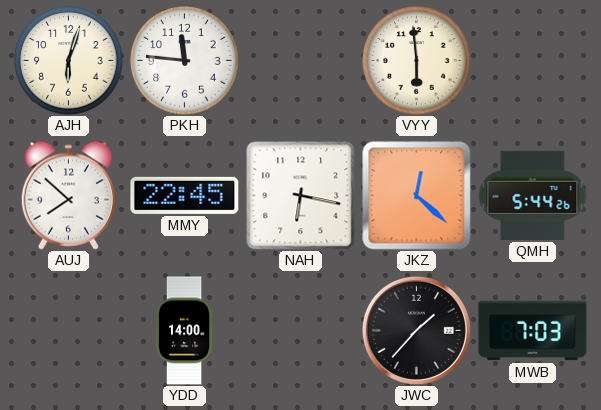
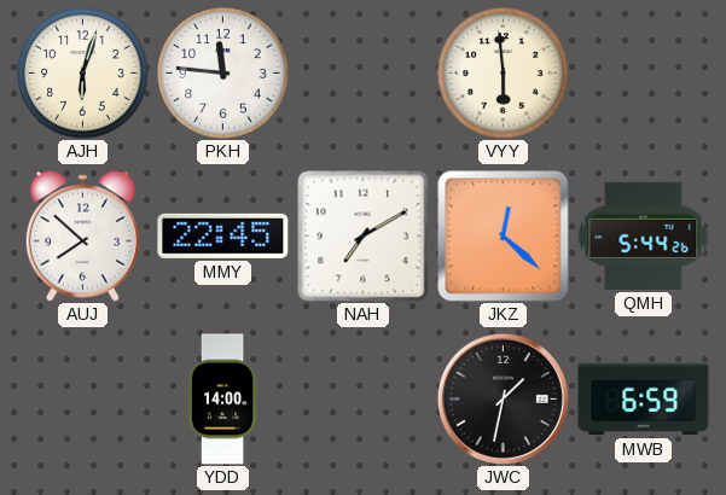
NAH: 6:17 -> 7:10
JWC: 1:37 -> 1:32
MWB: 7:03 -> 6:59
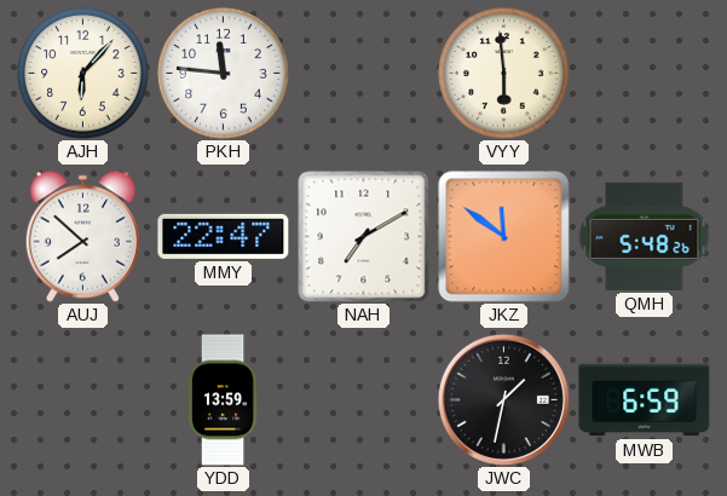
AJH: 6:03 -> 6:07
MMY: 22:45 -> 22:47
JKZ: 12:22 -> 11:51
QMH: 5:44 -> 5:48
YDD: 14:00 -> 13:59
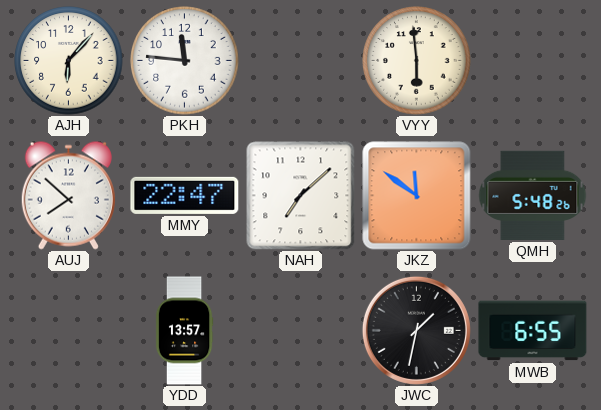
NAH: 7:10 -> 7:08
YDD: 13:59 -> 13:57
MWB: 6:59 -> 6:55
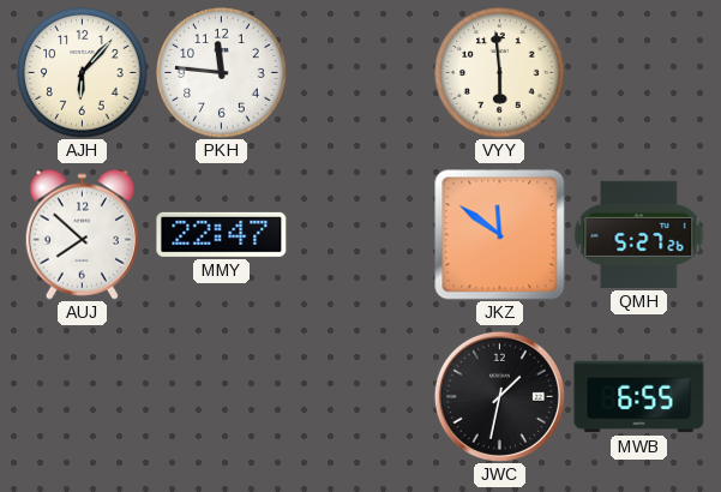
NAH: 7:08 -> none
QMH: 5:48 -> 5:27
YDD: 13:57 -> none
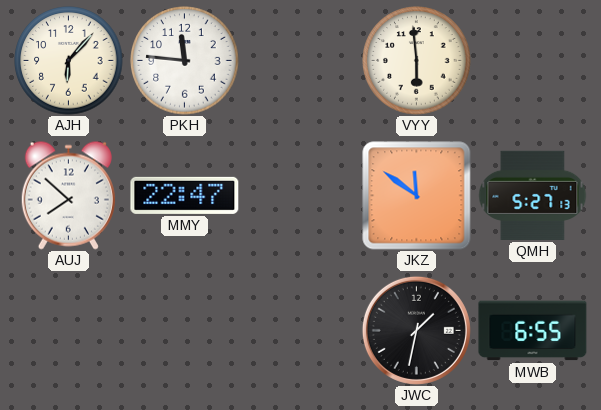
QMH: 5:27:26 -> 5:27:13
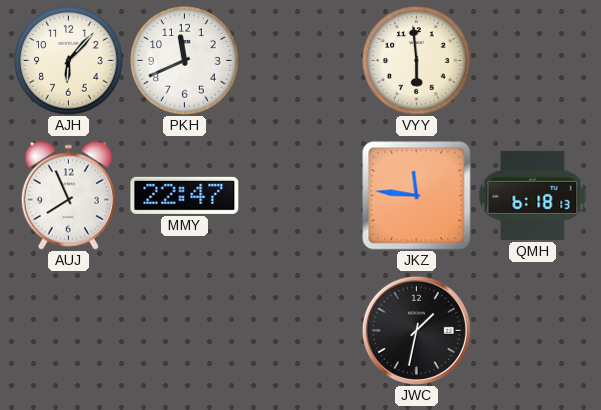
PKH: 11:46 -> 11:41
AUJ: 7:52 -> 7:56
JKZ: 11:51 -> 11:46
QMH: 5:27 -> 6:18
MWB: 6:55 -> none
